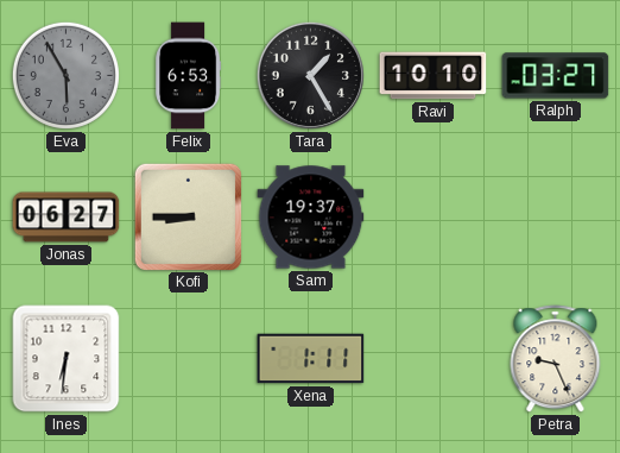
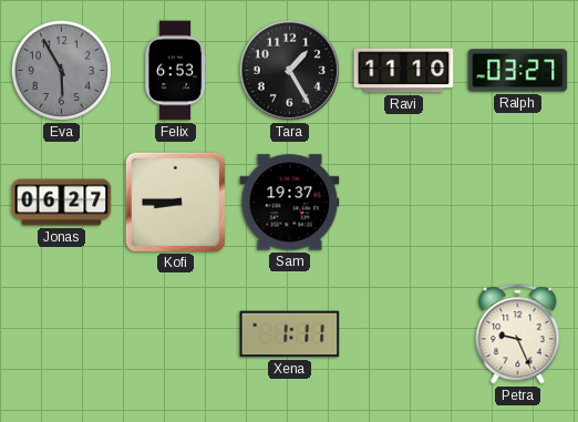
Ravi: 10:10 -> 11:10
Ines: 6:31 -> none
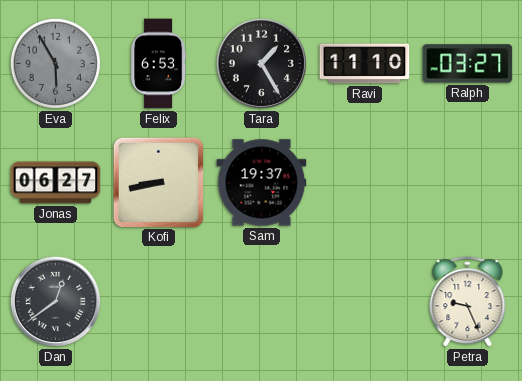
Kofi: 8:45 -> 8:43
Dan: none -> 12:39
Xena: 1:11 -> none
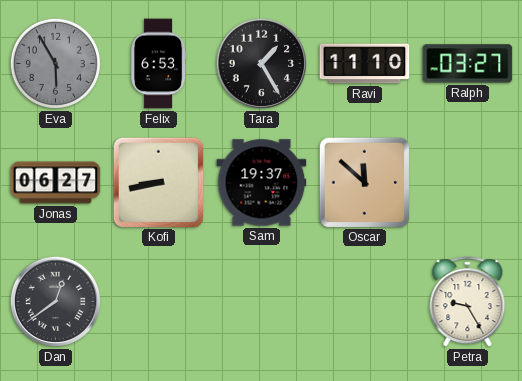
Oscar: none -> 11:52
Petra: 9:26 -> 9:25
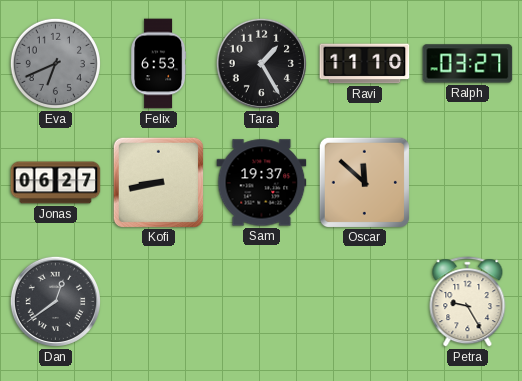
Eva: 5:55 -> 6:41
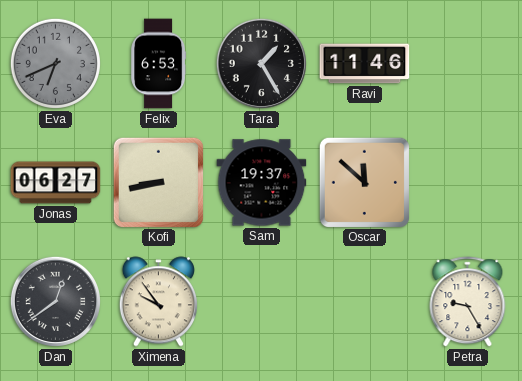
Ravi: 11:10 -> 11:46
Ralph: 03:27 -> none
Ximena: none -> 9:54
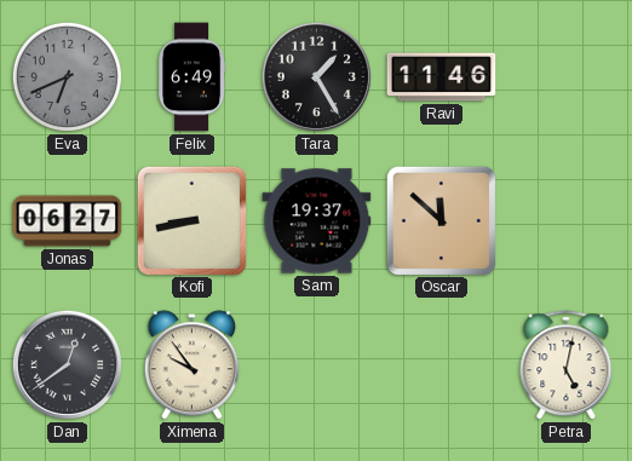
Felix: 6:53 -> 6:49
Petra: 9:25 -> 5:02
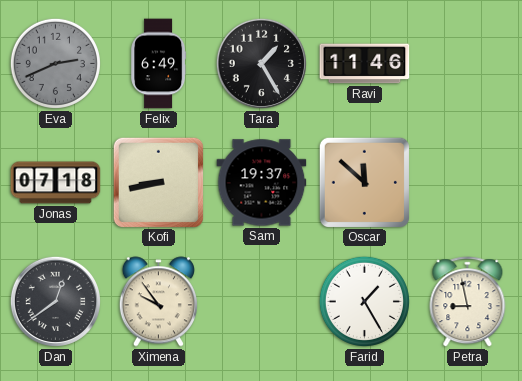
Eva: 6:41 -> 2:41
Jonas: 06:27 -> 07:18
Farid: none -> 1:25
Petra: 5:02 -> 8:58
